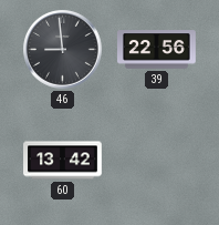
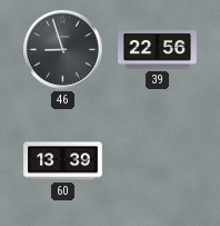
46: 8:59 -> 8:57
60: 13:42 -> 13:39
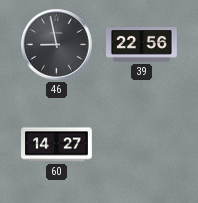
46: 8:57 -> 8:58
60: 13:39 -> 14:27
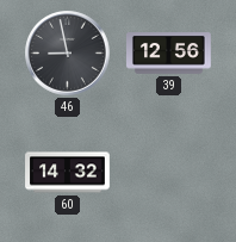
39: 22:56 -> 12:56
60: 14:27 -> 14:32
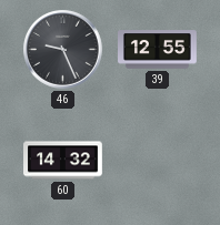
46: 8:58 -> 9:26
39: 12:56 -> 12:55
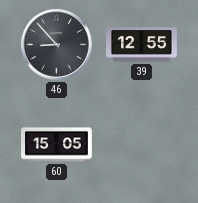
46: 9:26 -> 8:53
60: 14:32 -> 15:05
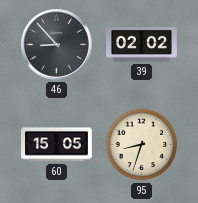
39: 12:55 -> 02:02
95: none -> 8:33
